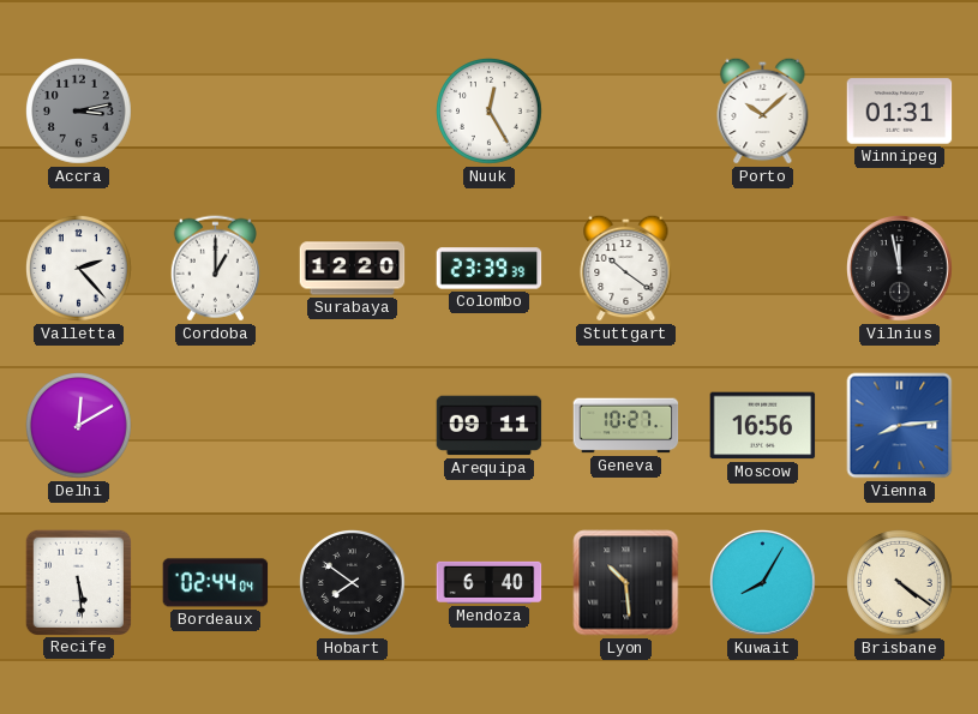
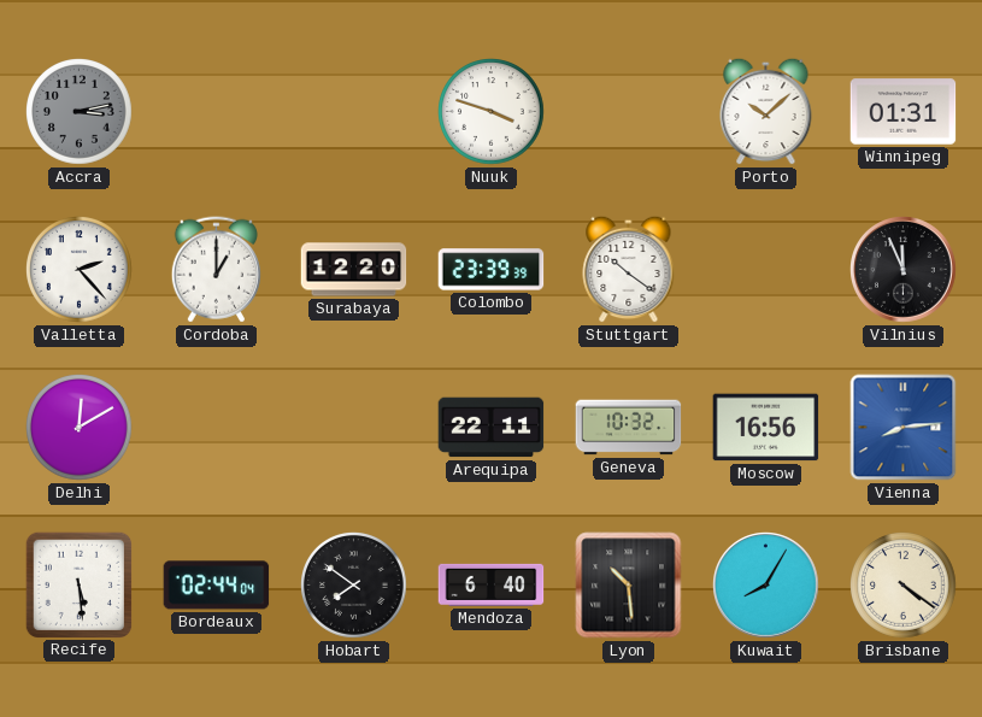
Nuuk: 12:25 -> 3:48
Vilnius: 11:58 -> 11:56
Arequipa: 09:11 -> 22:11
Geneva: 10:27 -> 10:32
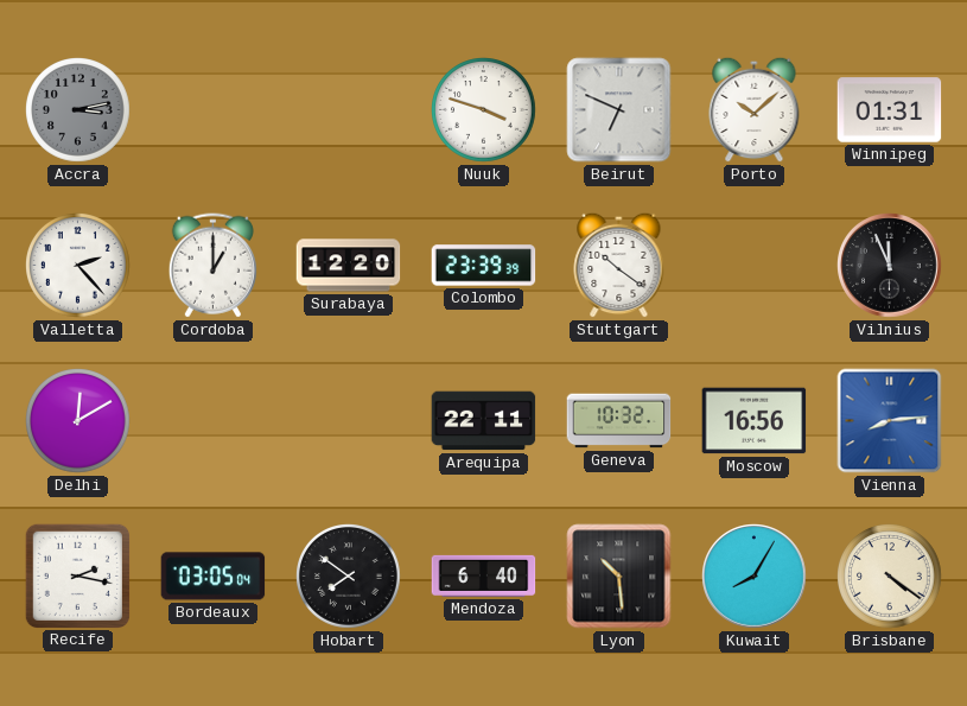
Beirut: none -> 6:49
Recife: 5:29 -> 2:17
Bordeaux: 02:44 -> 03:05
